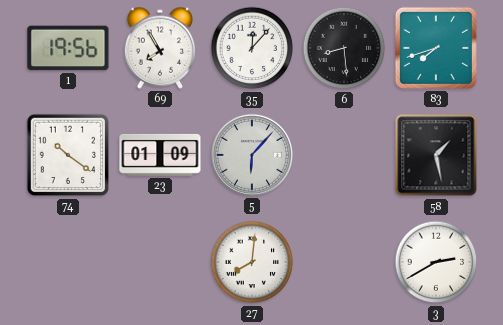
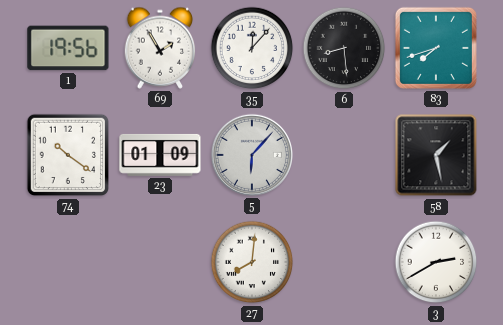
69: 7:55 -> 1:55
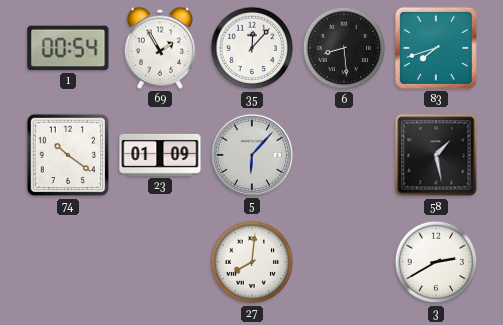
1: 19:56 -> 00:54
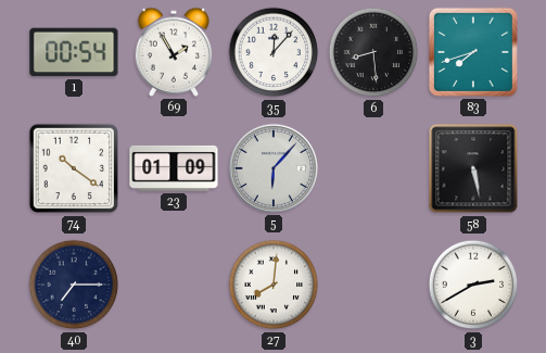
58: 1:28 -> 5:28
40: none -> 7:15
